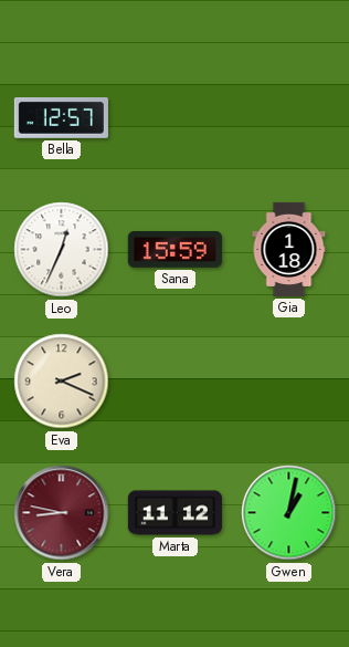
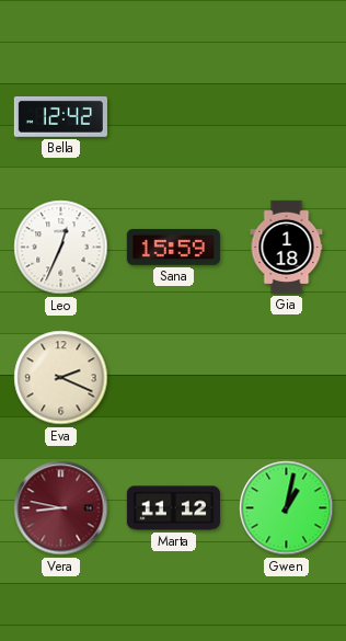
Bella: 12:57 -> 12:42
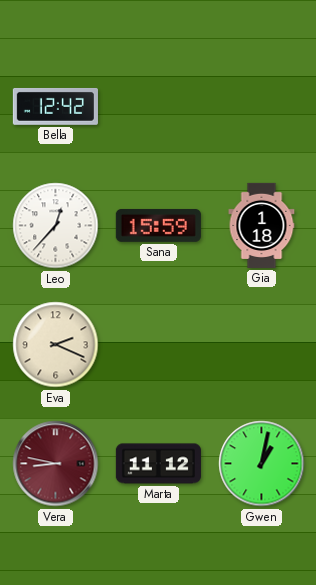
Leo: 12:34 -> 12:37
